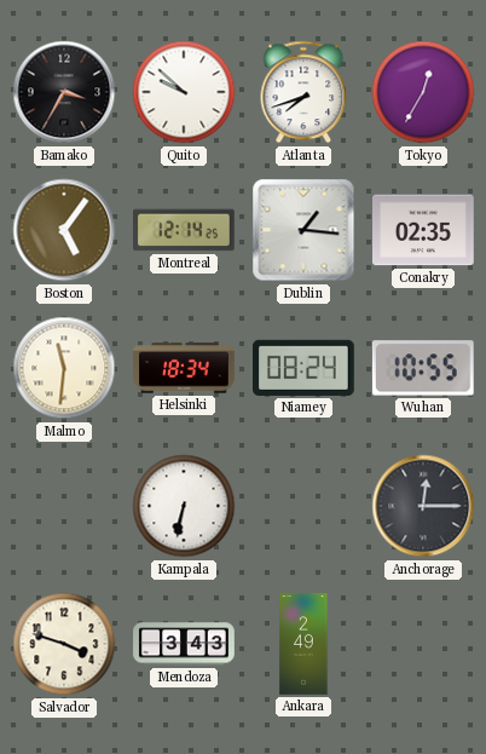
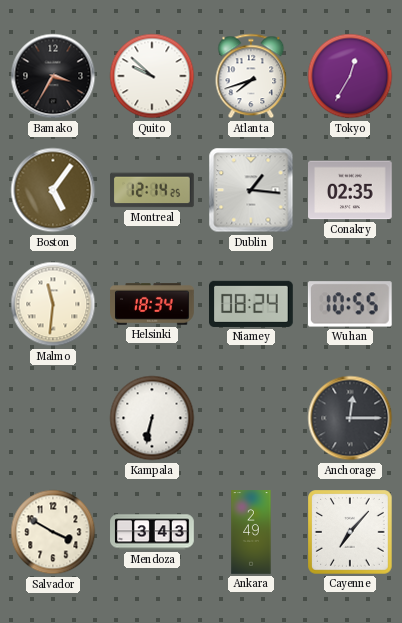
Salvador: 3:48 -> 3:50
Cayenne: none -> 7:07
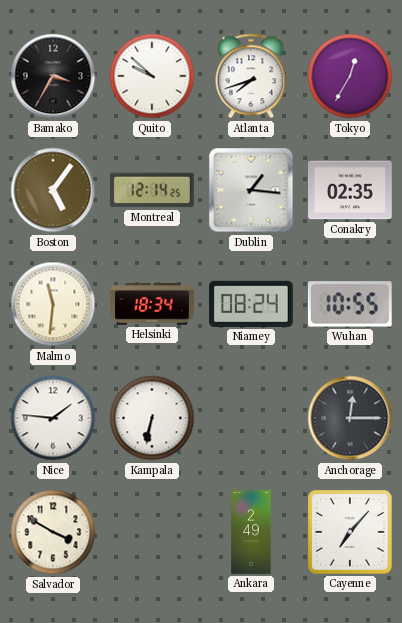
Nice: none -> 1:46
Mendoza: 3:43 -> none
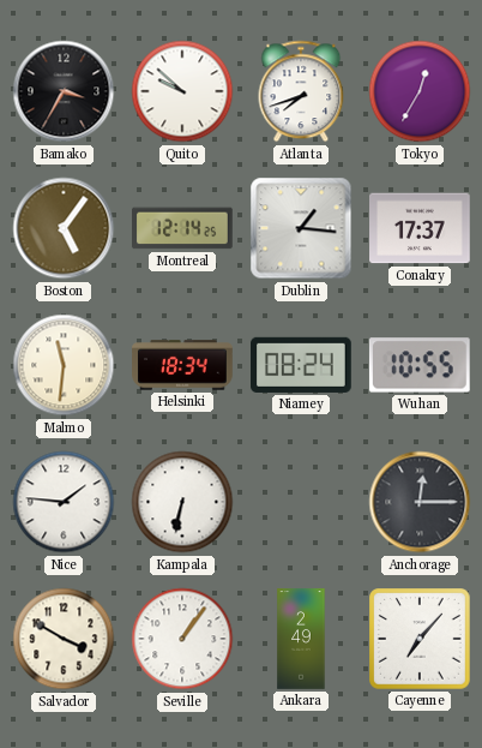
Conakry: 02:35 -> 17:37
Seville: none -> 1:06
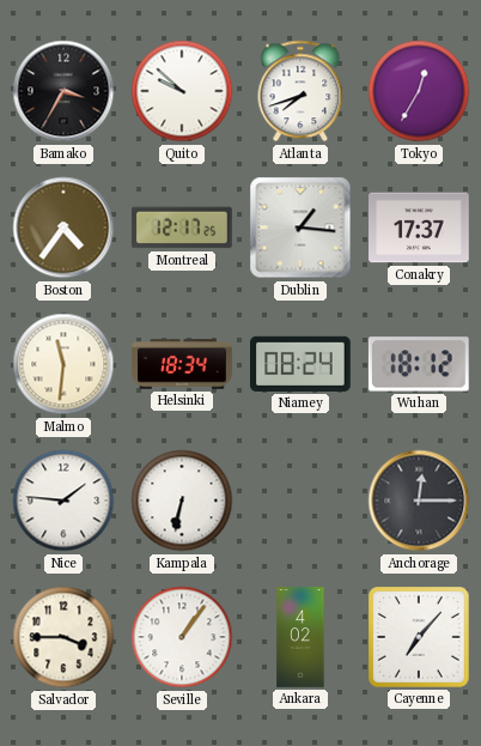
Boston: 5:06 -> 4:36
Montreal: 12:14 -> 12:17
Wuhan: 10:55 -> 18:12
Salvador: 3:50 -> 3:45
Ankara: 2:49 -> 4:02
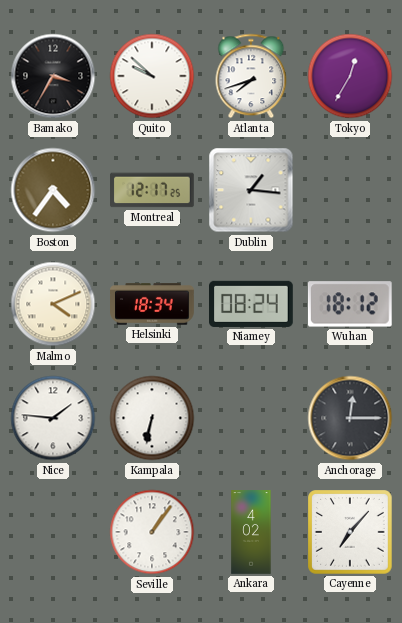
Conakry: 17:37 -> none
Malmo: 11:31 -> 4:11
Salvador: 3:45 -> none
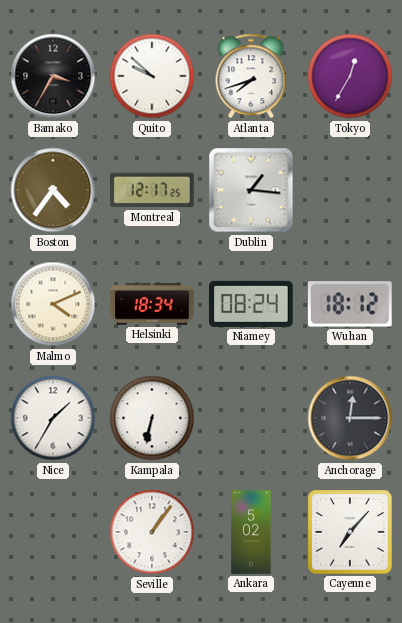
Nice: 1:46 -> 1:35
Ankara: 4:02 -> 5:02
